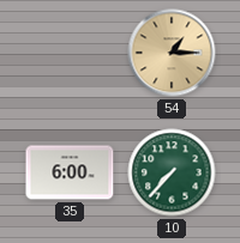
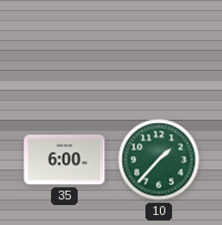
54: 1:15 -> none
10: 7:37 -> 1:37
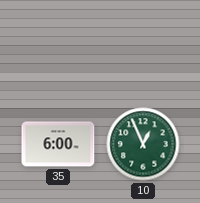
10: 1:37 -> 12:56
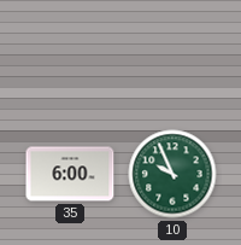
10: 12:56 -> 9:56
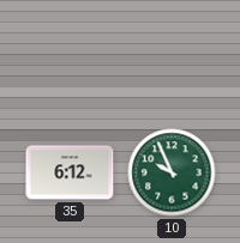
35: 6:00 -> 6:12
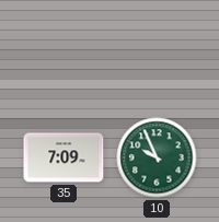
35: 6:12 -> 7:09
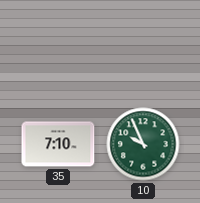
35: 7:09 -> 7:10
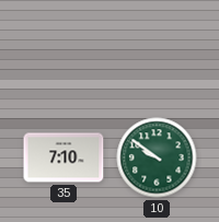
10: 9:56 -> 9:51
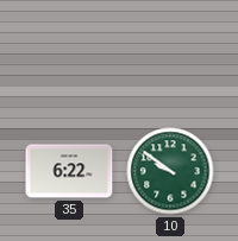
35: 7:10 -> 6:22
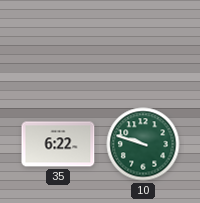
10: 9:51 -> 9:48
